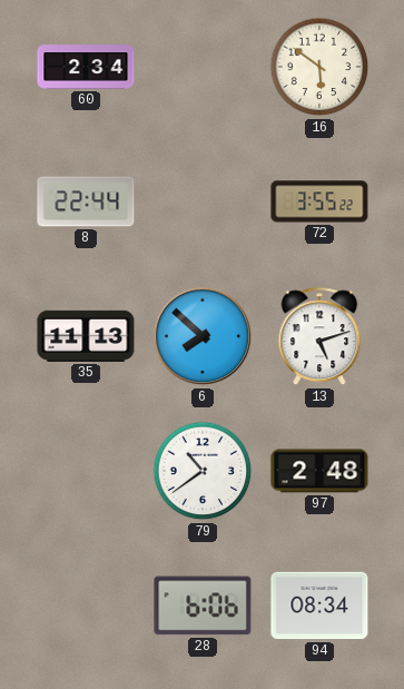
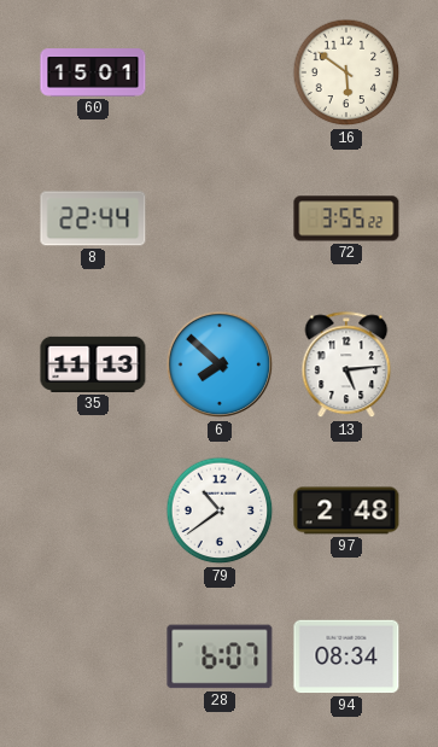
60: 2:34 -> 15:01
13: 5:12 -> 5:14
28: 6:06 -> 6:07
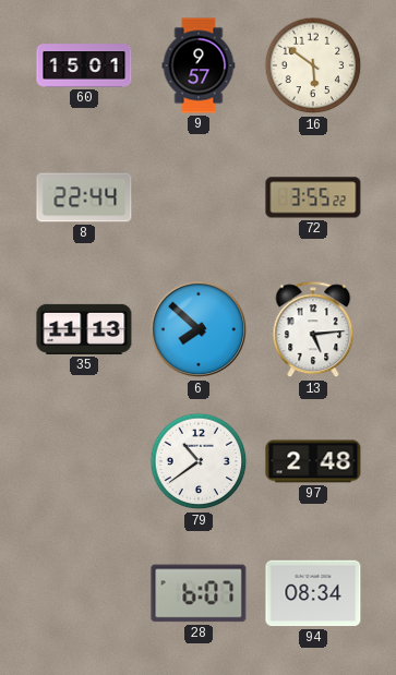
9: none -> 9:57
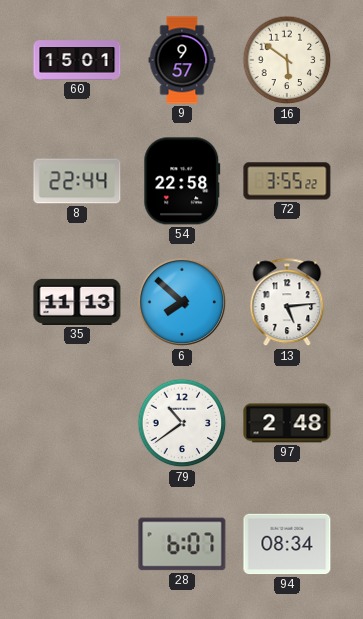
54: none -> 22:58
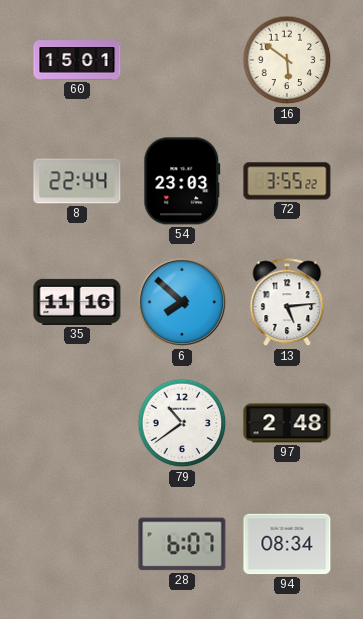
9: 9:57 -> none
54: 22:58 -> 23:03
35: 11:13 -> 11:16
